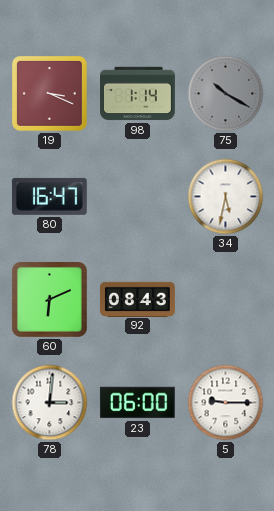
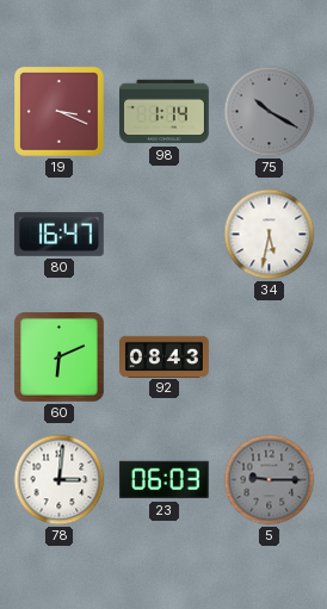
23: 06:00 -> 06:03
5 dial: white -> grey
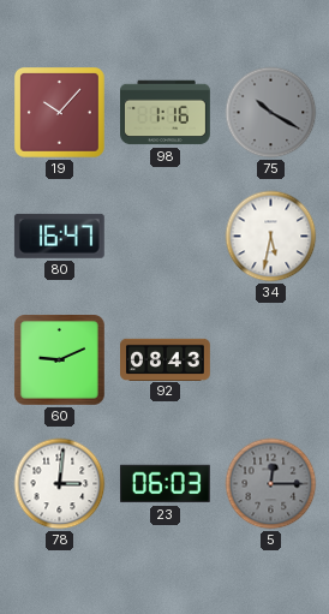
19: 3:19 -> 10:07
98: 1:14 -> 1:16
60: 6:11 -> 9:11
5: 9:15 -> 12:15
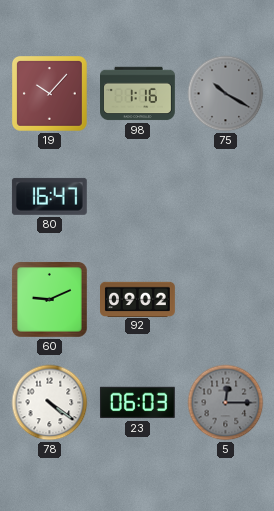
34: 5:32 -> none
92: 08:43 -> 09:02
78: 3:01 -> 4:21
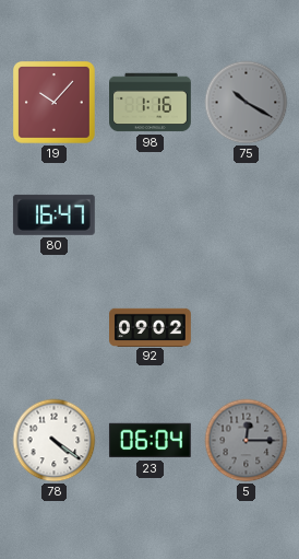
60: 9:11 -> none
23: 06:03 -> 06:04
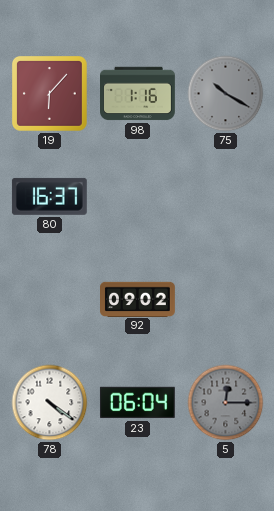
19: 10:07 -> 6:07
80: 16:47 -> 16:37
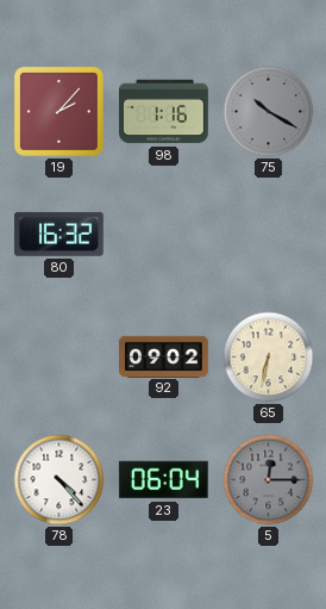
19: 6:07 -> 2:07
80: 16:37 -> 16:32
65: none -> 6:32
78: 4:21 -> 4:23
